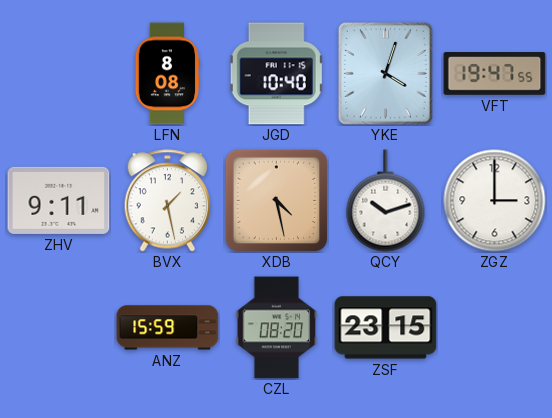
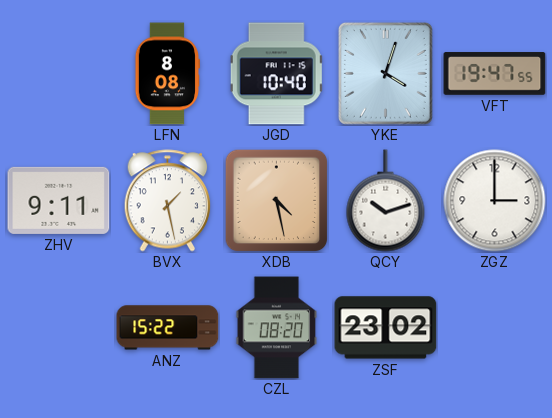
ANZ: 15:59 -> 15:22
ZSF: 23:15 -> 23:02
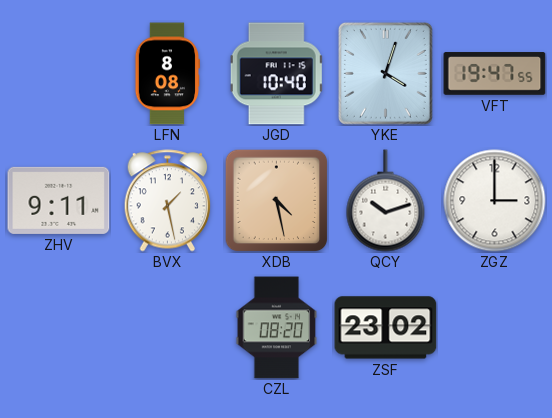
ANZ: 15:22 -> none
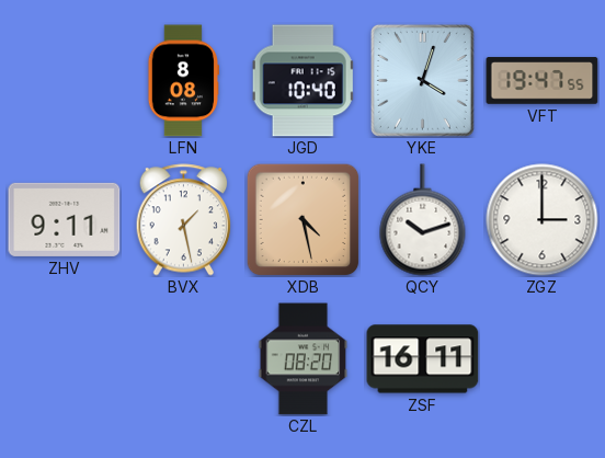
ZSF: 23:02 -> 16:11
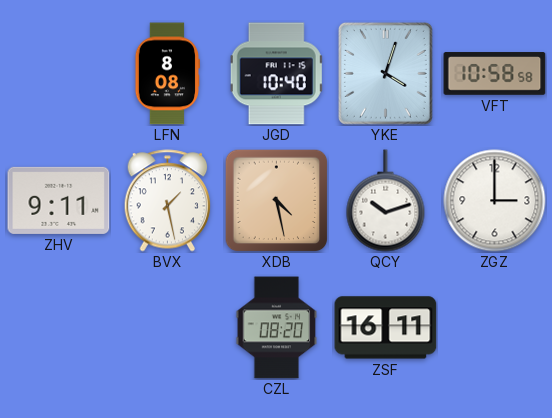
VFT: 19:47 -> 10:58
